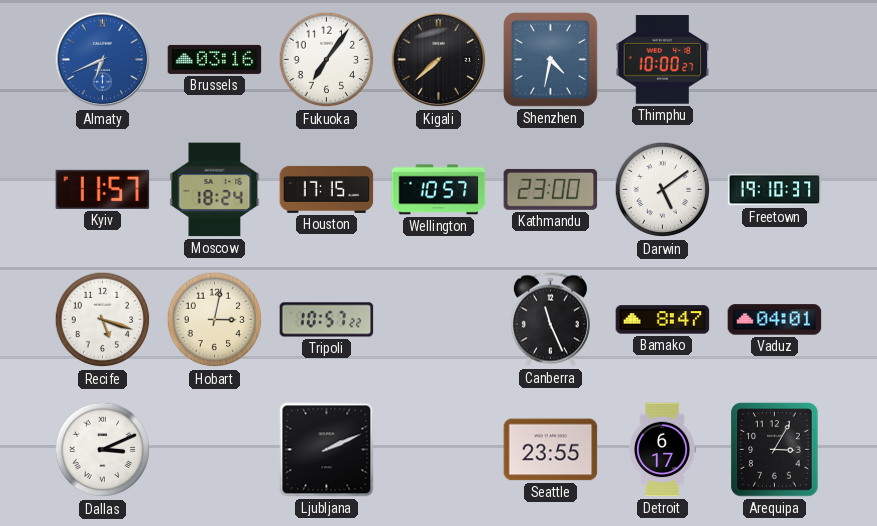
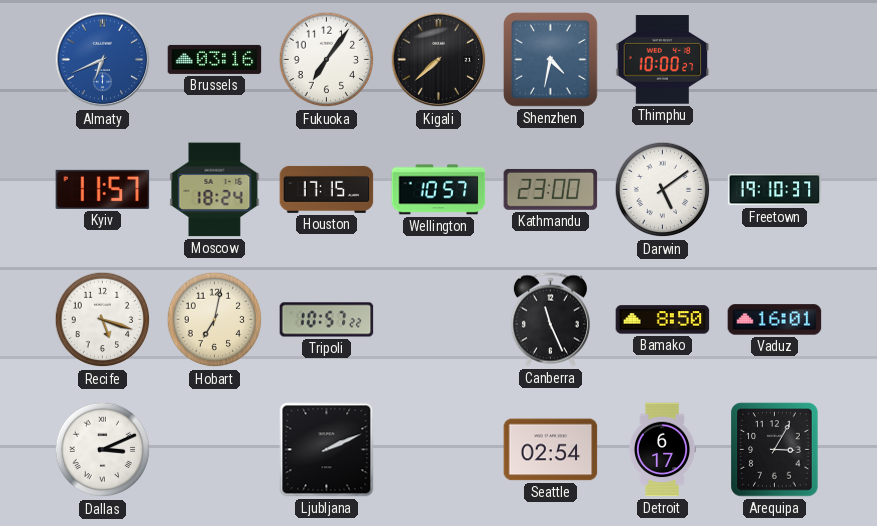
Hobart: 3:02 -> 7:02
Bamako: 8:47 -> 8:50
Vaduz: 04:01 -> 16:01
Seattle: 23:55 -> 02:54
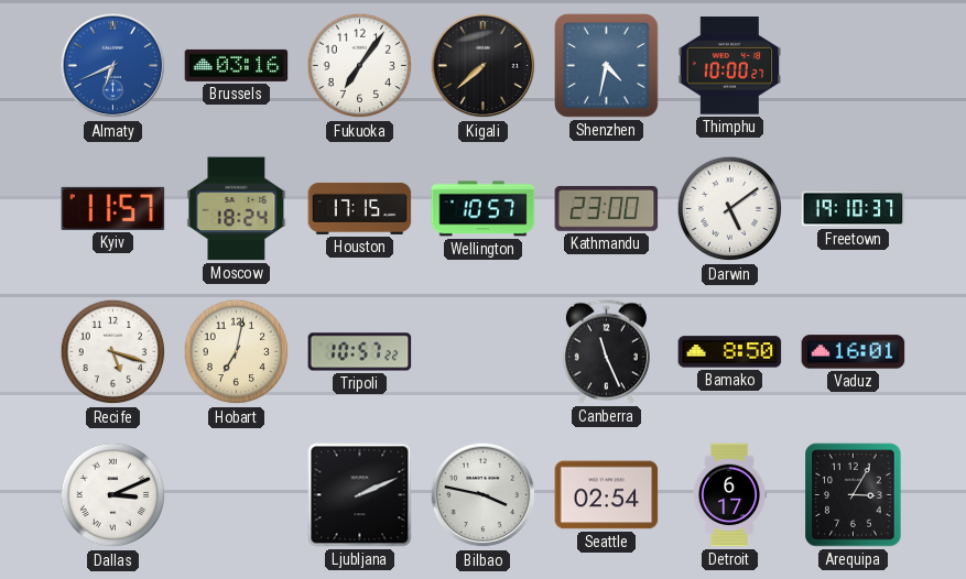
Bilbao: none -> 3:47
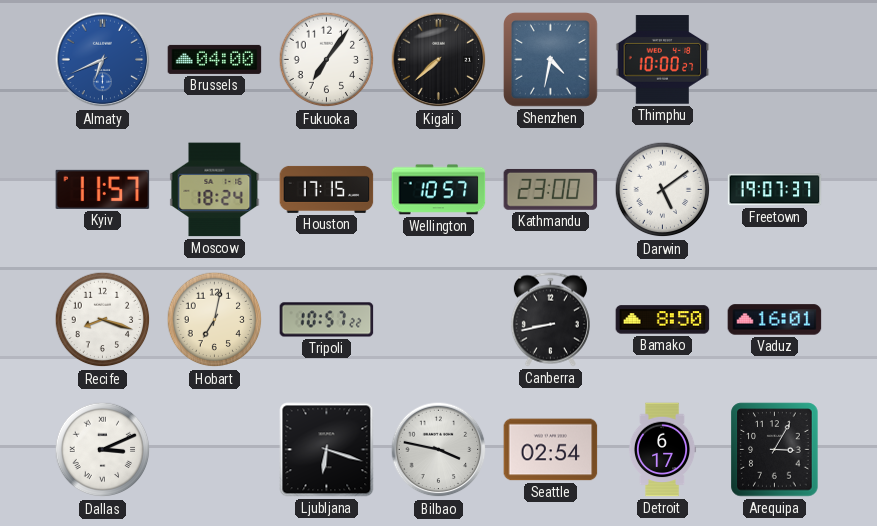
Brussels: 03:16 -> 04:00
Freetown: 19:10 -> 19:07
Recife: 5:18 -> 8:18
Canberra: 11:26 -> 8:43
Ljubljana: 2:11 -> 6:18
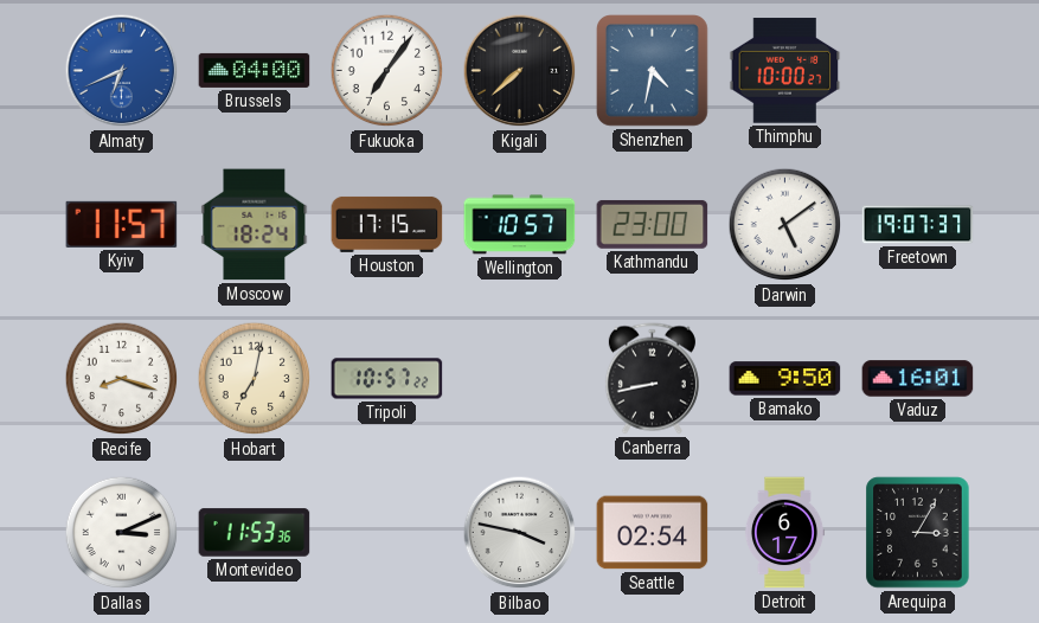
Bamako: 8:50 -> 9:50
Montevideo: none -> 11:53
Ljubljana: 6:18 -> none
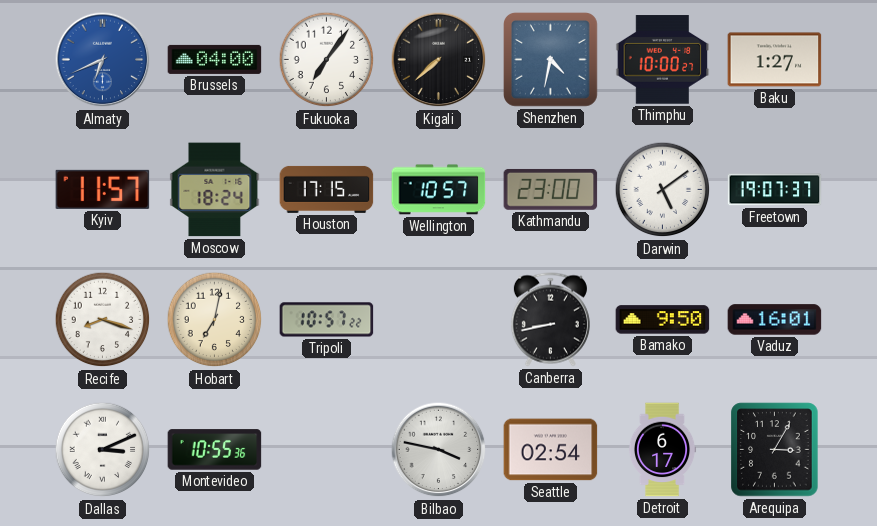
Baku: none -> 1:27
Montevideo: 11:53 -> 10:55
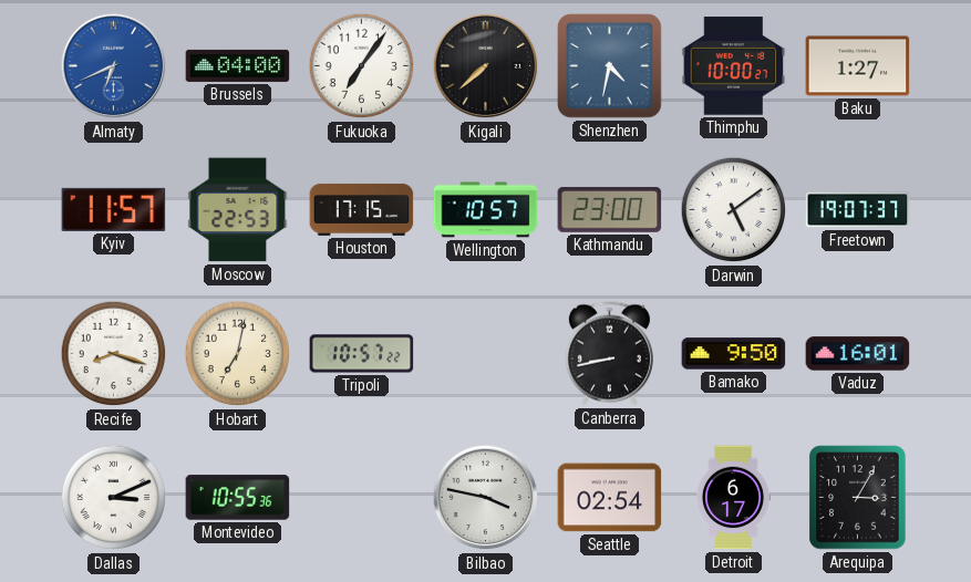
Moscow: 18:24 -> 22:53
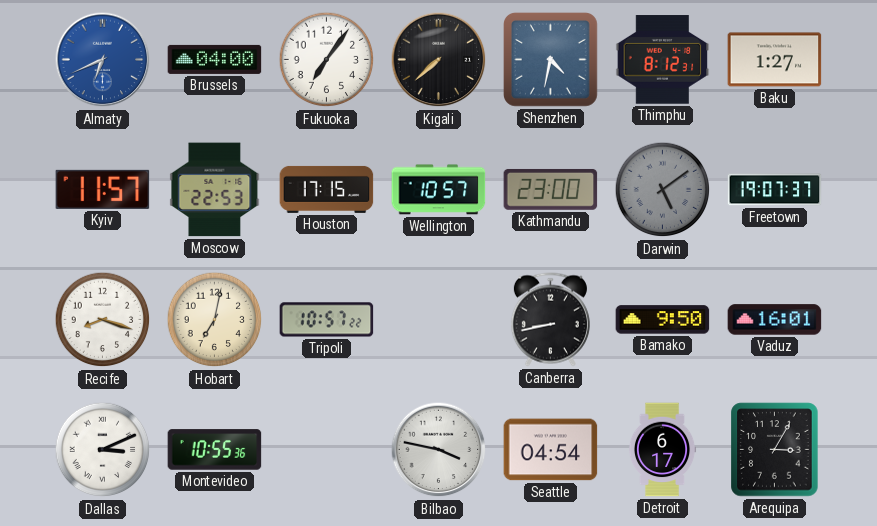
Thimphu: 10:00 -> 8:12
Darwin dial: white -> grey
Seattle: 02:54 -> 04:54
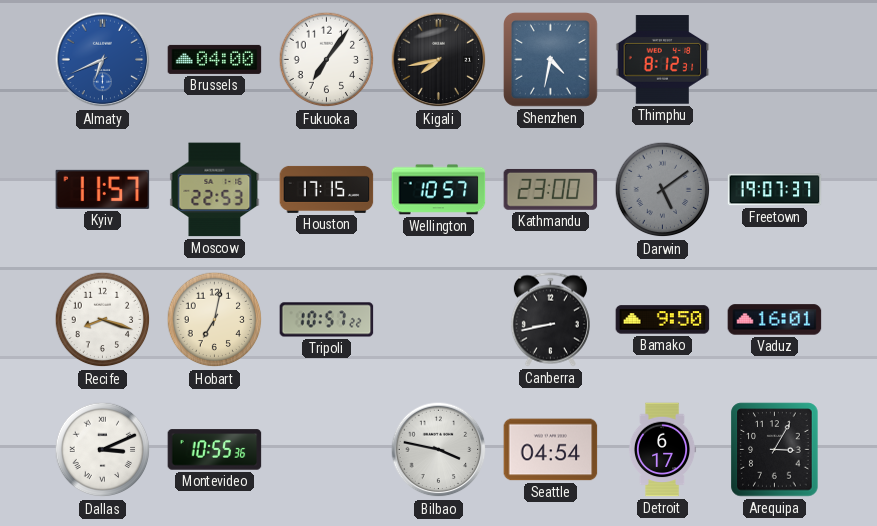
Kigali: 7:38 -> 7:43
Baku: 1:27 -> none
